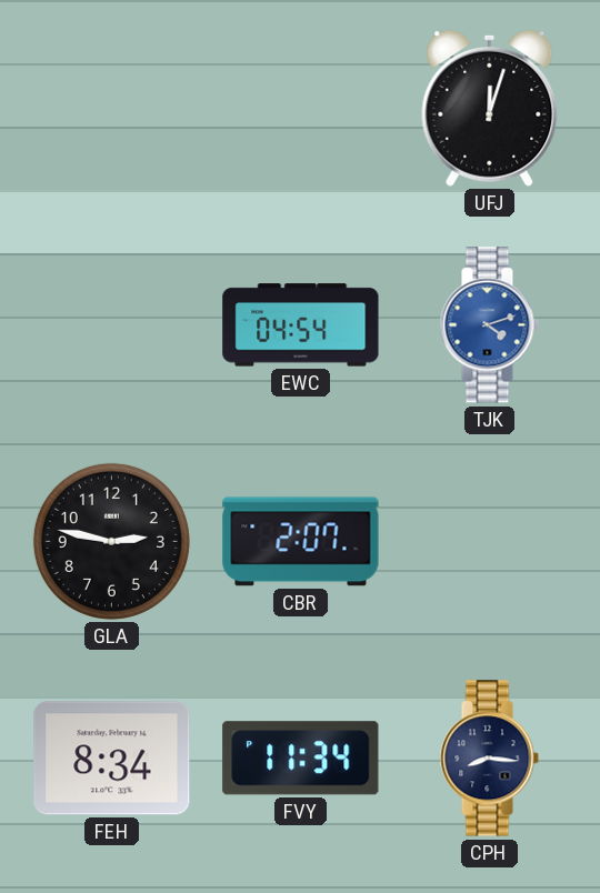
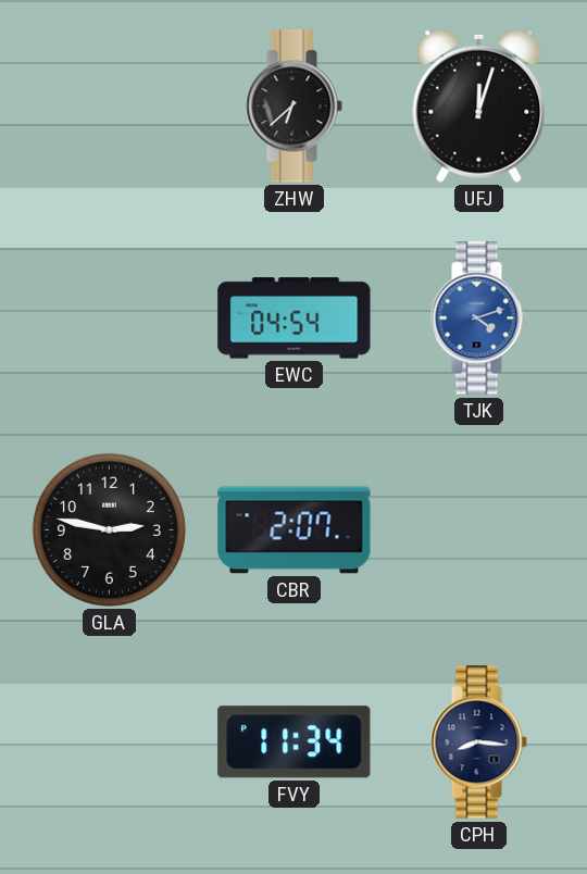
ZHW: none -> 6:38
FEH: 8:34 -> none
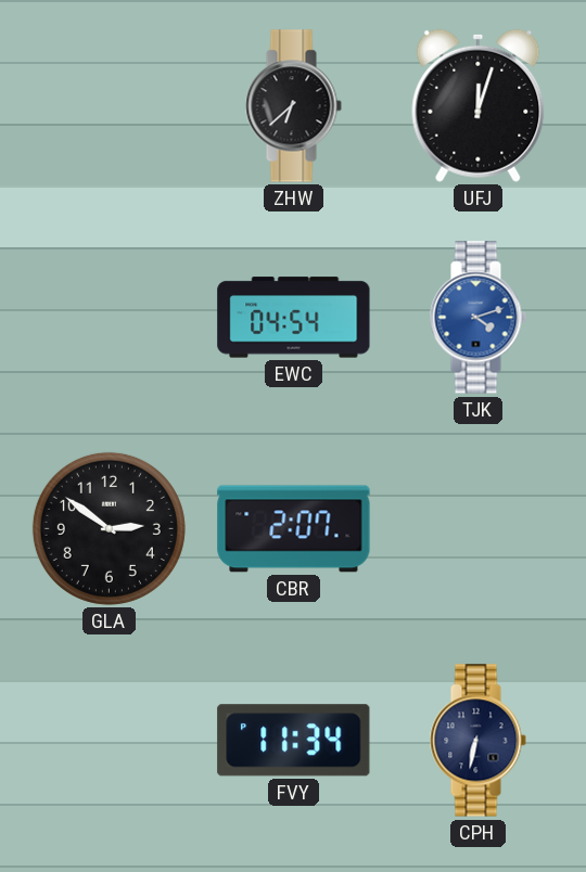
GLA: 2:47 -> 2:51
CPH: 8:16 -> 6:32
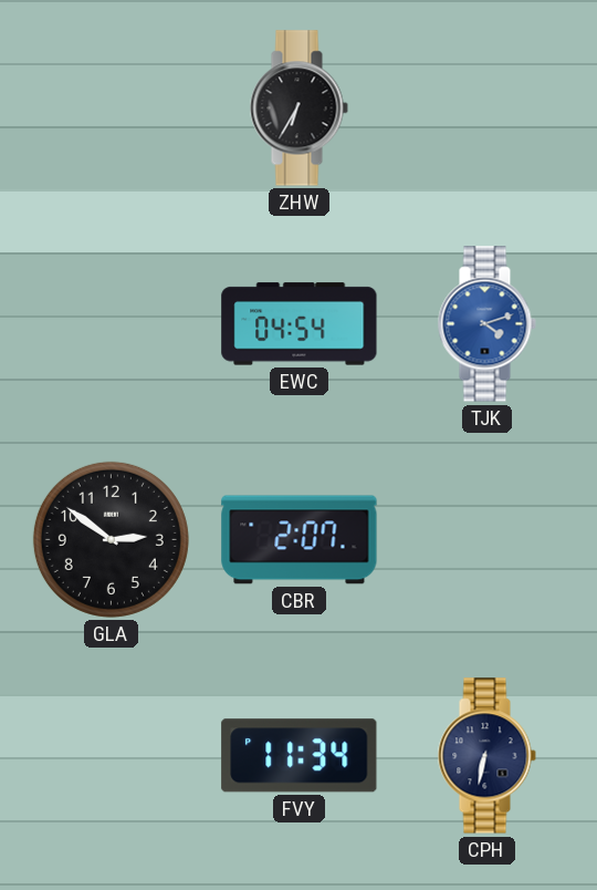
ZHW: 6:38 -> 6:35
UFJ: 12:03 -> none
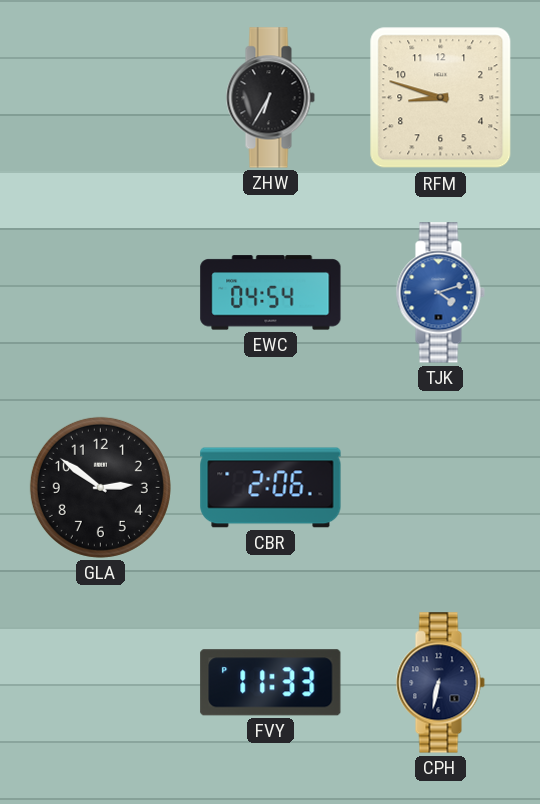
RFM: none -> 8:48
CBR: 2:07 -> 2:06
FVY: 11:34 -> 11:33
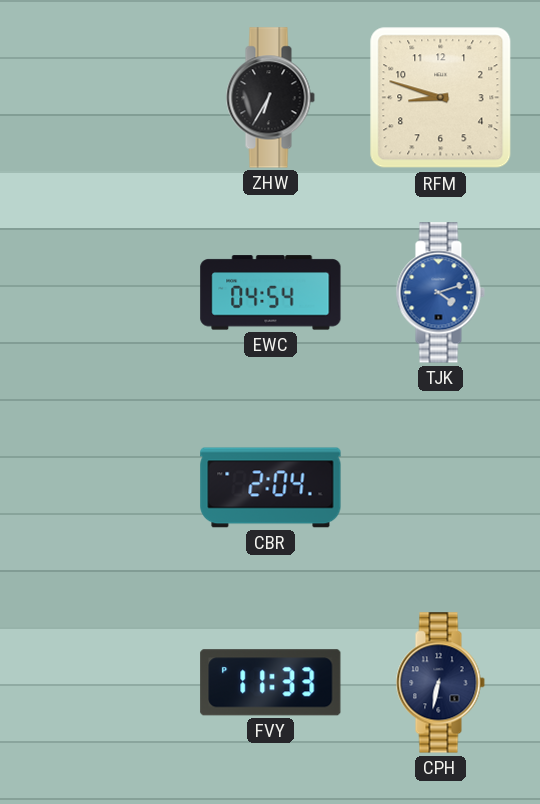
GLA: 2:51 -> none
CBR: 2:06 -> 2:04
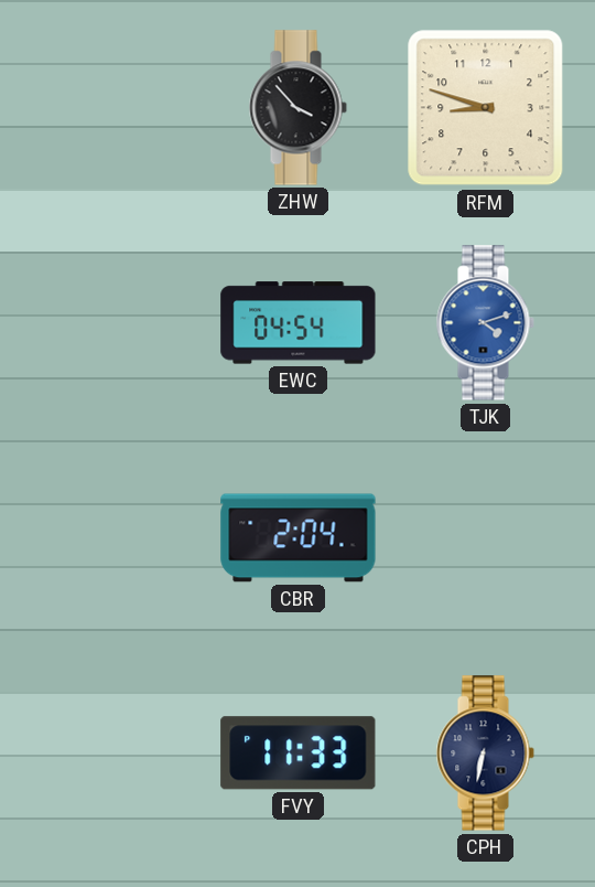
ZHW: 6:35 -> 3:53
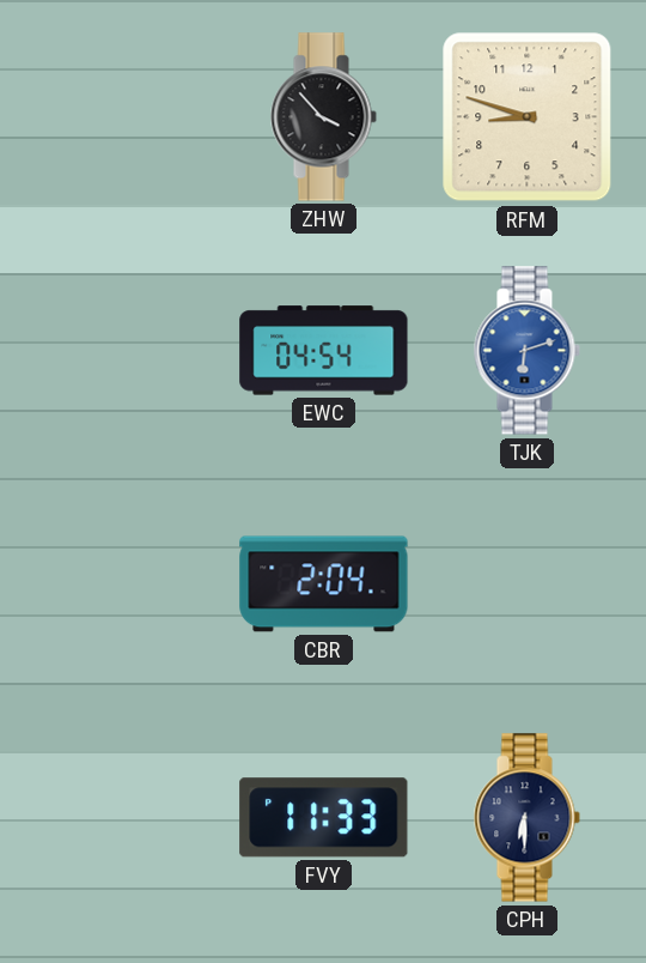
TJK: 4:12 -> 6:12
CPH: 6:32 -> 6:30
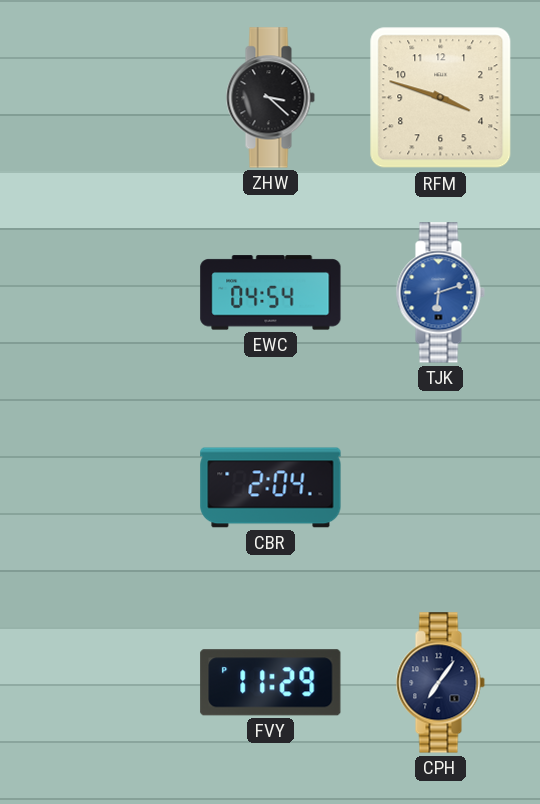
ZHW: 3:53 -> 3:22
RFM: 8:48 -> 3:48
FVY: 11:33 -> 11:29
CPH: 6:30 -> 7:06
